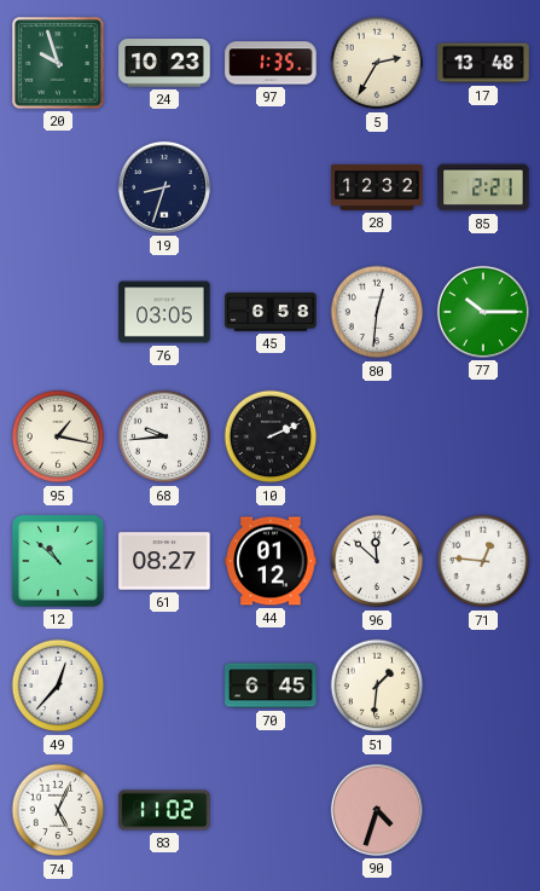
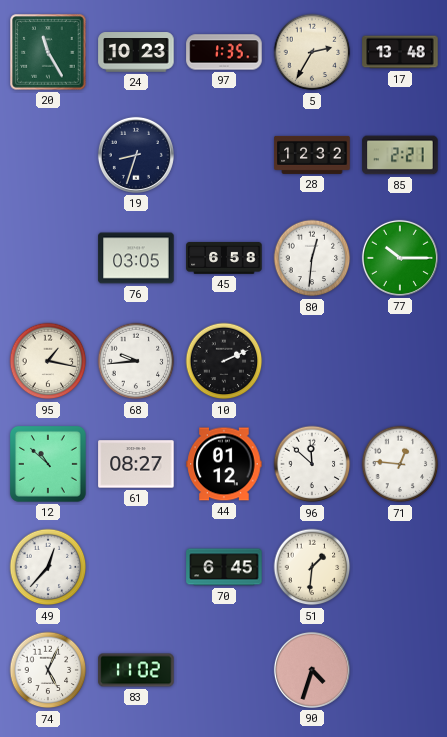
20: 9:57 -> 11:25
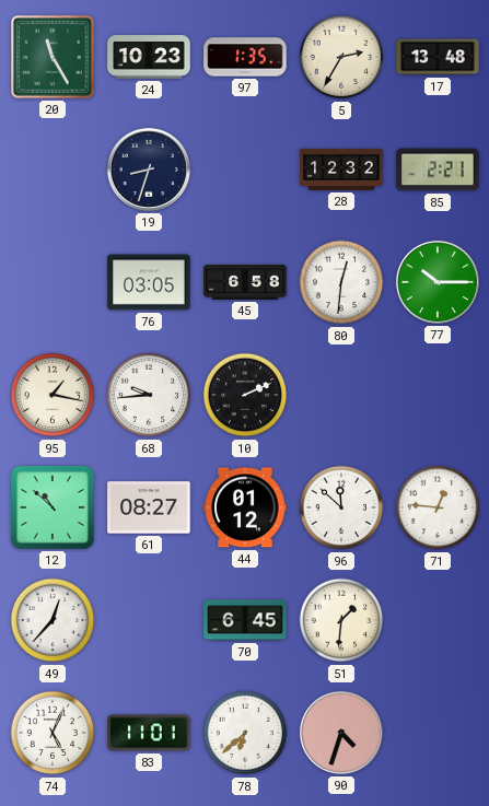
83: 11:02 -> 11:01
78: none -> 6:38
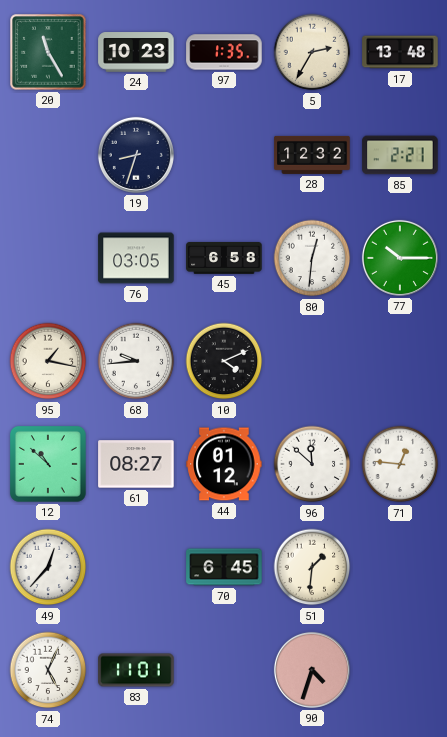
10: 2:11 -> 4:11
78: 6:38 -> none
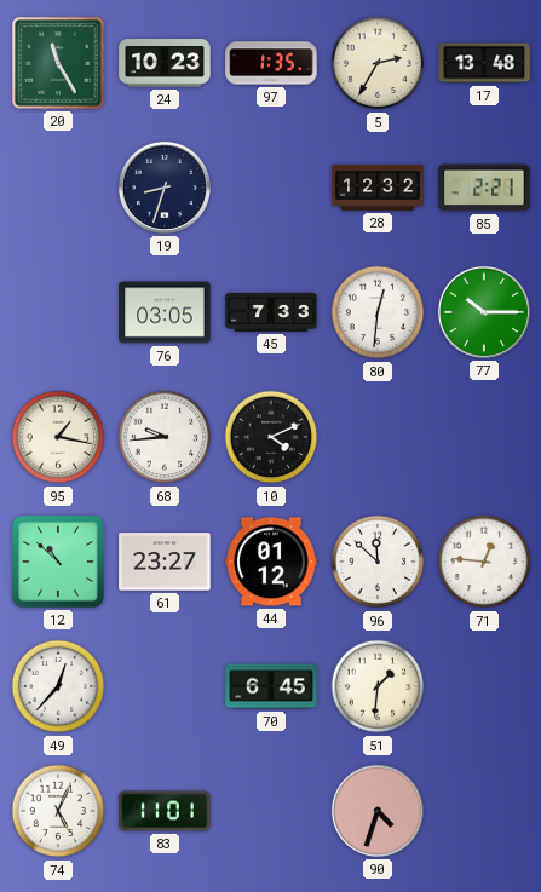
45: 6:58 -> 7:33
61: 08:27 -> 23:27
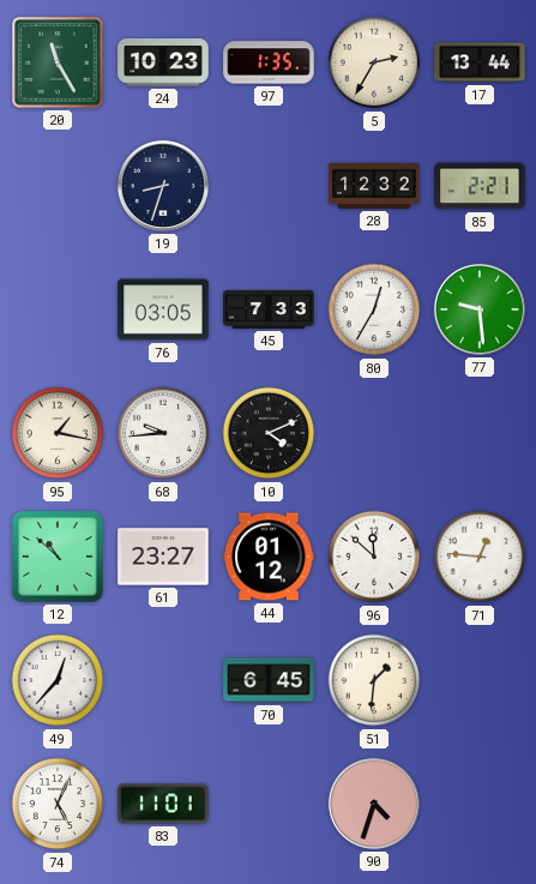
17: 13:48 -> 13:44
80: 12:31 -> 12:35
77: 10:15 -> 9:29
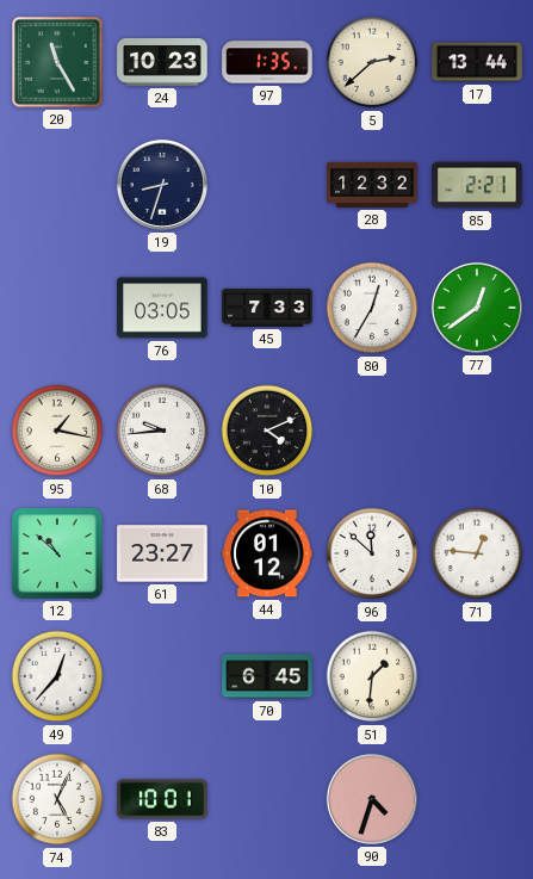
5: 2:35 -> 2:38
77: 9:29 -> 12:39
83: 11:01 -> 10:01
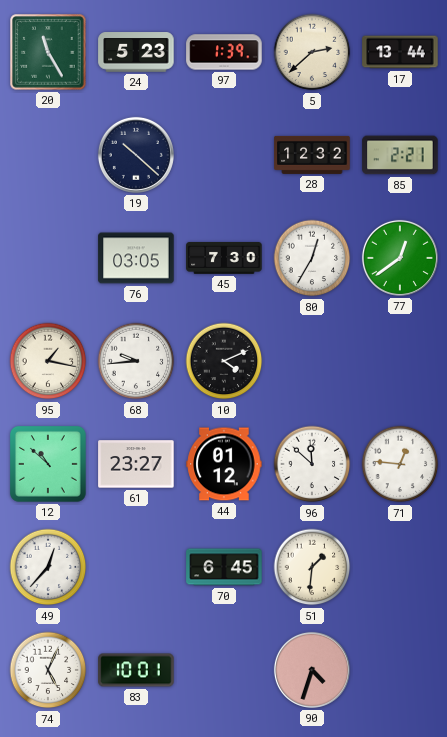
24: 10:23 -> 5:23
97: 1:35 -> 1:39
19: 8:33 -> 10:22
45: 7:33 -> 7:30
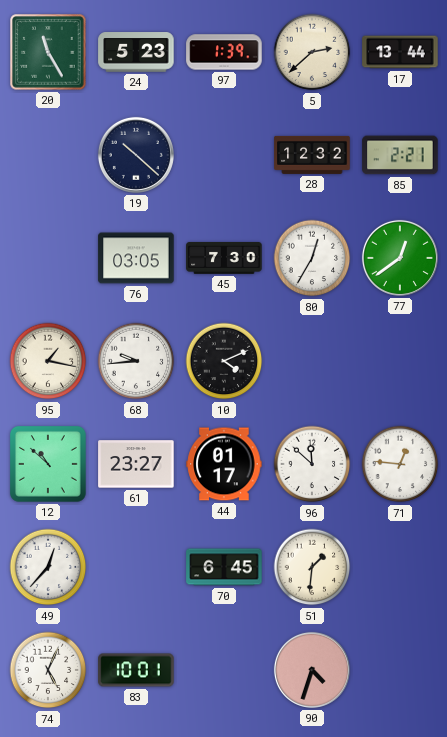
44: 01:12 -> 01:17
